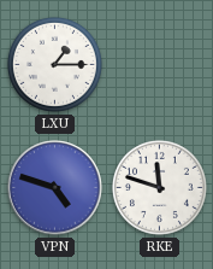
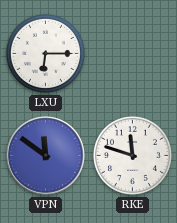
LXU: 1:15 -> 6:15
VPN: 4:48 -> 11:51
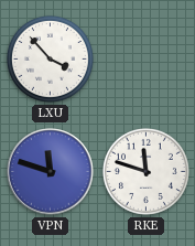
LXU: 6:15 -> 3:53
VPN: 11:51 -> 11:48
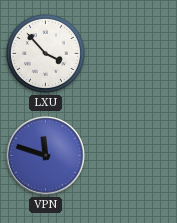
RKE: 11:48 -> none
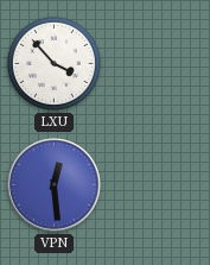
VPN: 11:48 -> 12:29
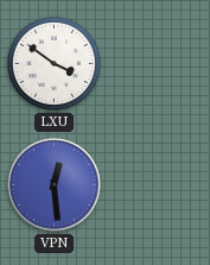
LXU: 3:53 -> 3:51
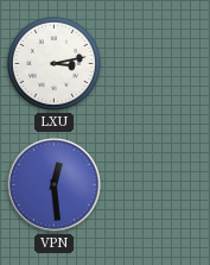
LXU: 3:51 -> 3:13
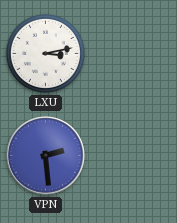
VPN: 12:29 -> 2:29
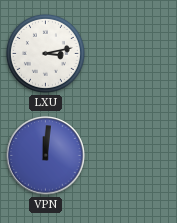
VPN: 2:29 -> 12:01
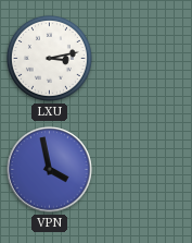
VPN: 12:01 -> 3:58
